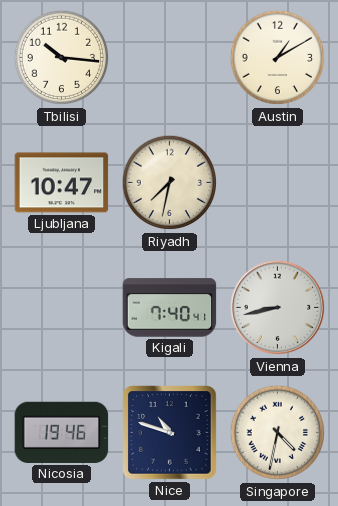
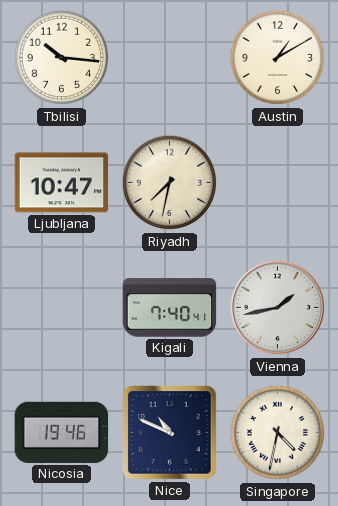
Vienna: 8:43 -> 1:43
Nice: 10:48 -> 10:49
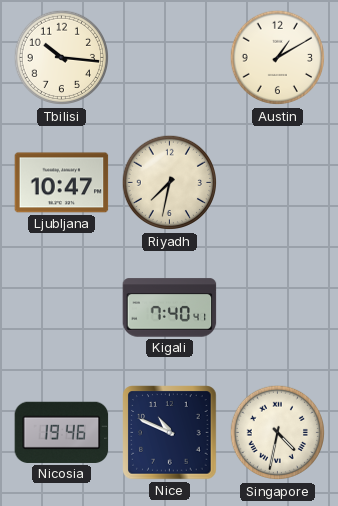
Vienna: 1:43 -> none
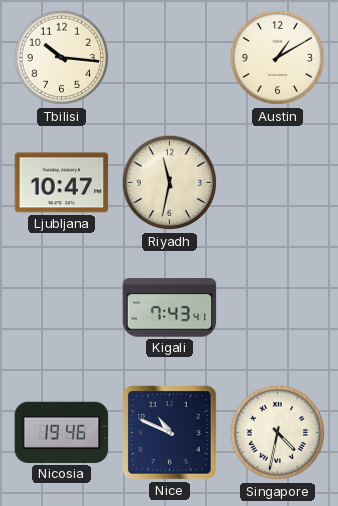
Riyadh: 7:32 -> 11:32
Kigali: 7:40 -> 7:43
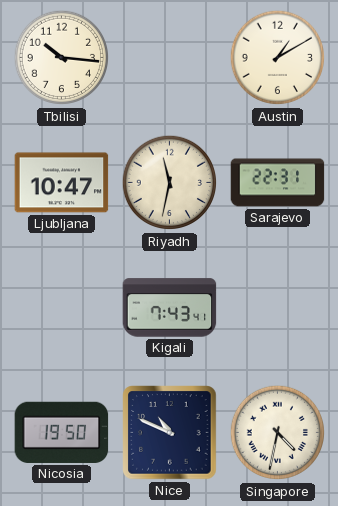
Sarajevo: none -> 22:31
Nicosia: 19:46 -> 19:50
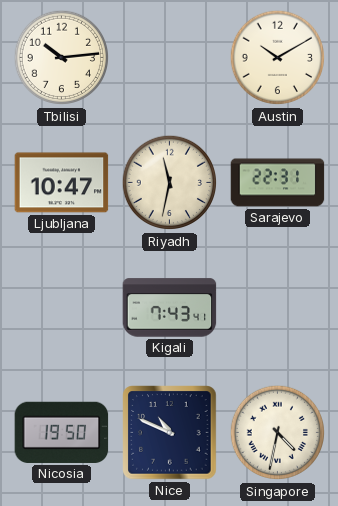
Tbilisi: 10:16 -> 10:14
Austin: 1:10 -> 10:10
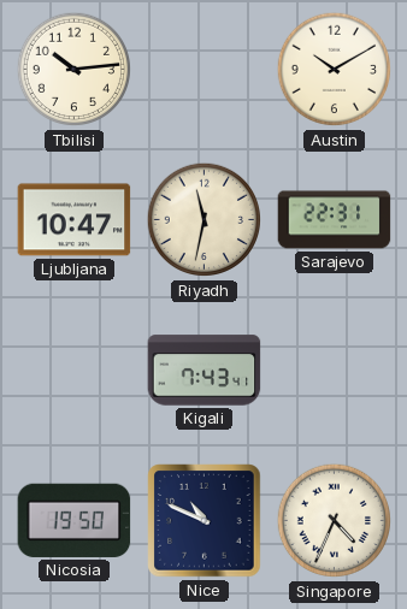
Singapore: 4:32 -> 4:34
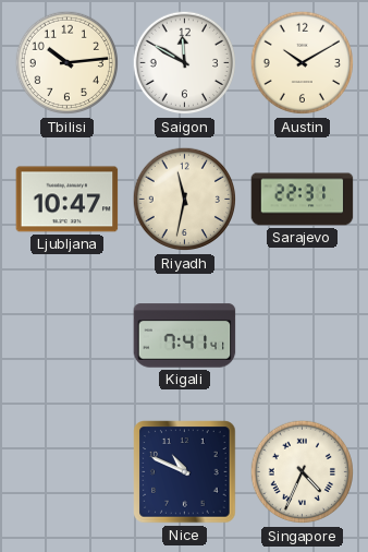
Saigon: none -> 11:50
Kigali: 7:43 -> 7:41
Nicosia: 19:50 -> none
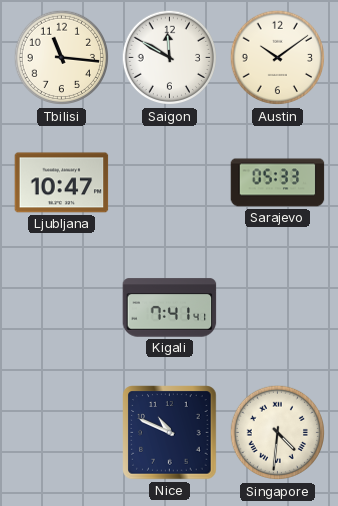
Tbilisi: 10:14 -> 11:16
Austin: 10:10 -> 10:09
Riyadh: 11:32 -> none
Sarajevo: 22:31 -> 05:33
Singapore: 4:34 -> 4:31
